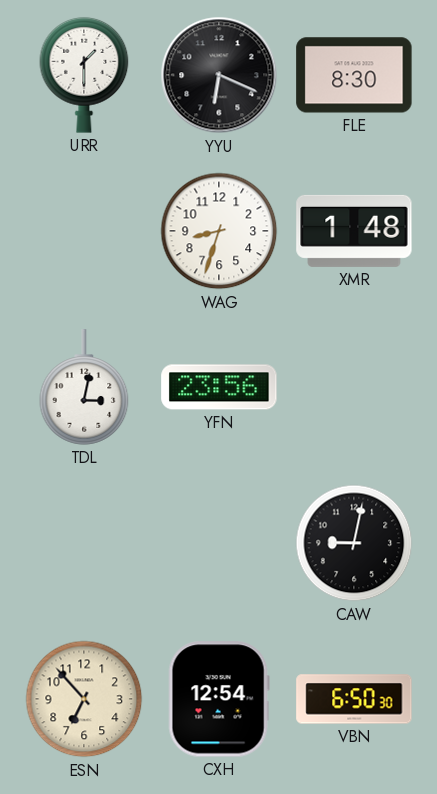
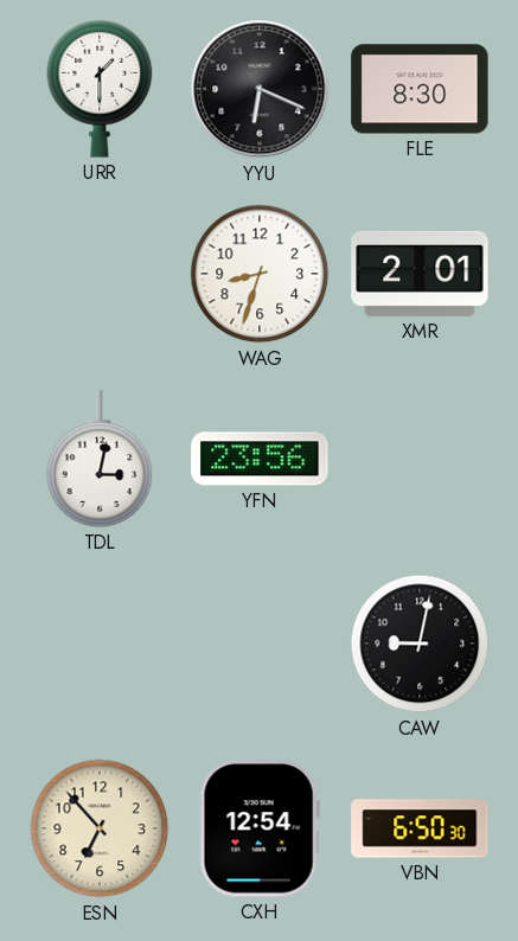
XMR: 1:48 -> 2:01
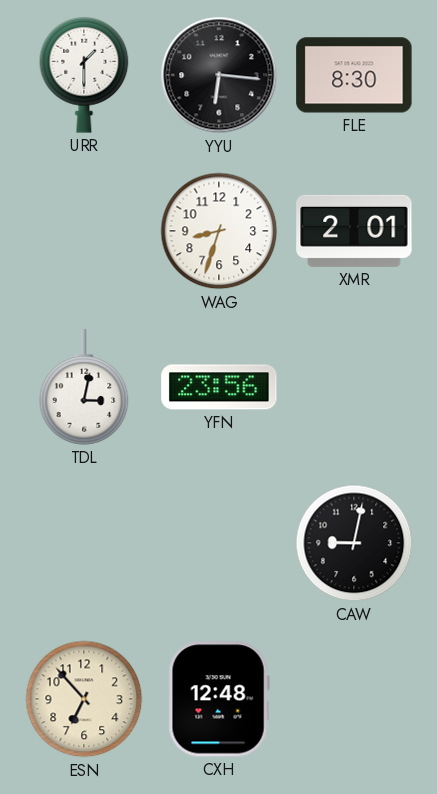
YYU: 6:19 -> 6:16
CXH: 12:54 -> 12:48
VBN: 6:50 -> none
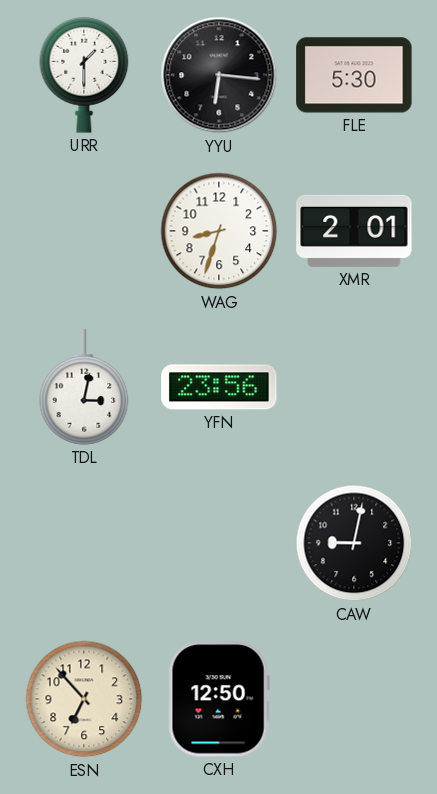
FLE: 8:30 -> 5:30
CXH: 12:48 -> 12:50
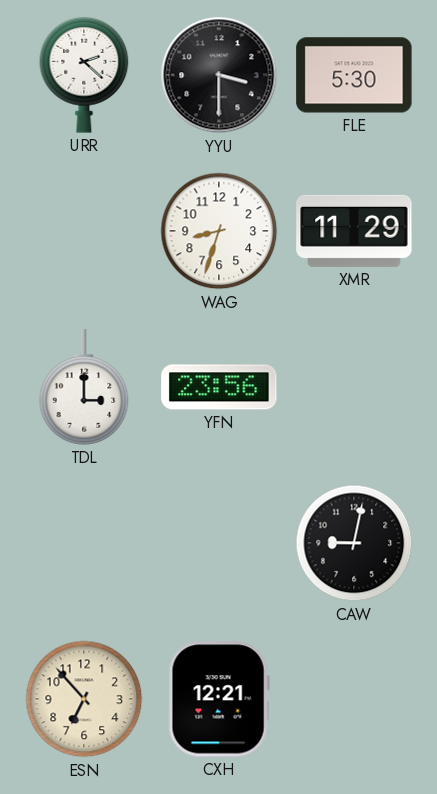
URR: 1:30 -> 2:22
YYU: 6:16 -> 3:30
XMR: 2:01 -> 11:29
TDL: 3:02 -> 3:00
CXH: 12:50 -> 12:21
